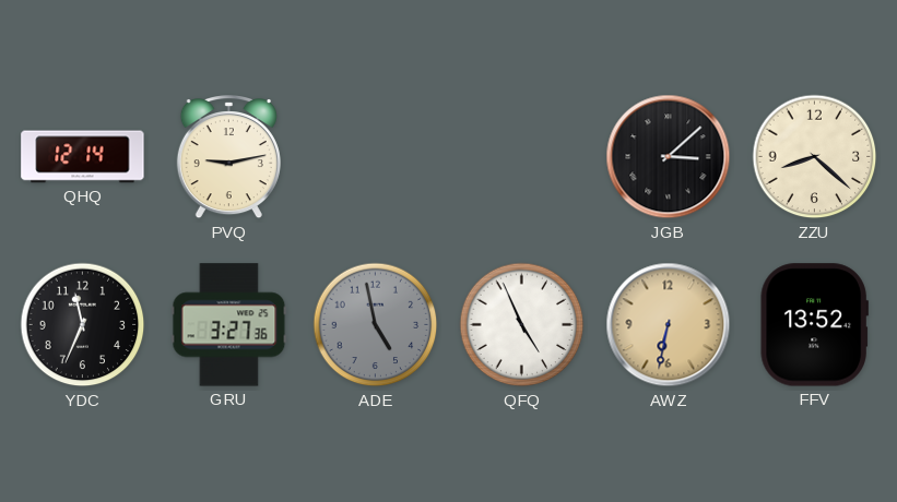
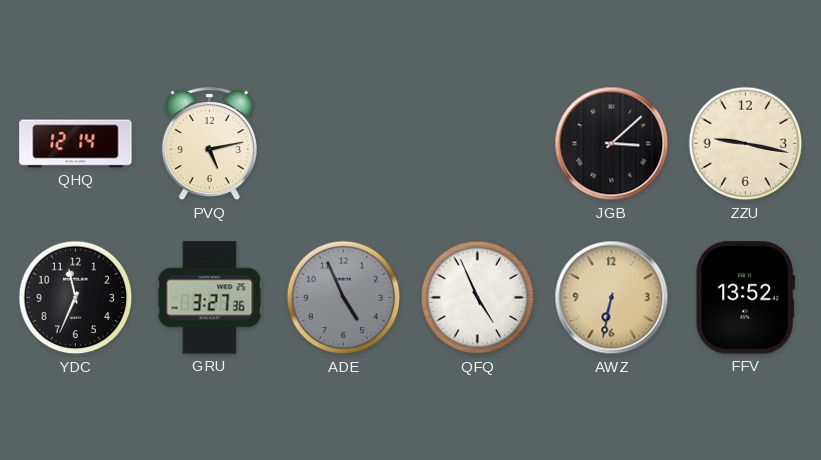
PVQ: 9:13 -> 5:13
ZZU: 8:22 -> 9:17
ADE: 4:58 -> 4:56
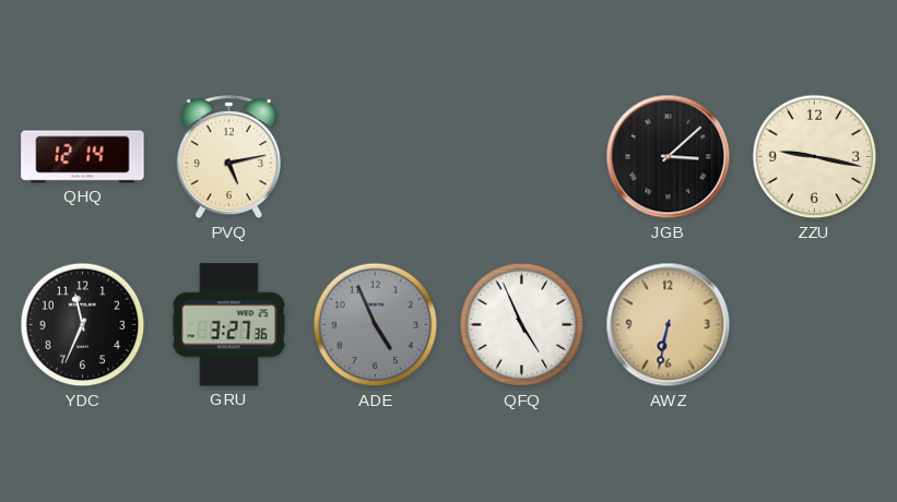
FFV: 13:52 -> none
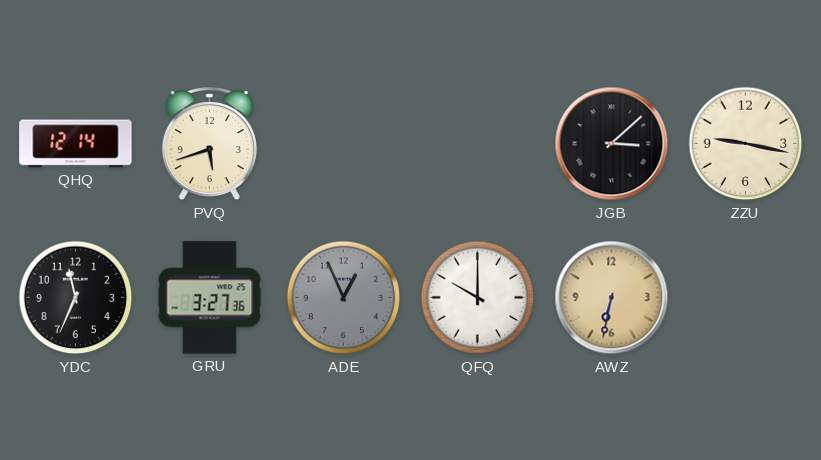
PVQ: 5:13 -> 5:42
ADE: 4:56 -> 12:56
QFQ: 4:56 -> 10:00
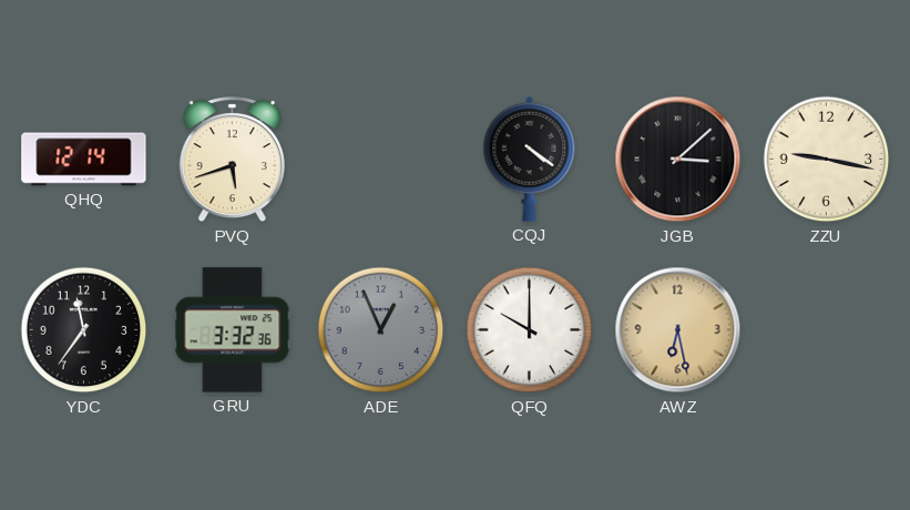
CQJ: none -> 4:21
YDC: 11:34 -> 11:36
GRU: 3:27 -> 3:32
AWZ: 6:32 -> 6:28
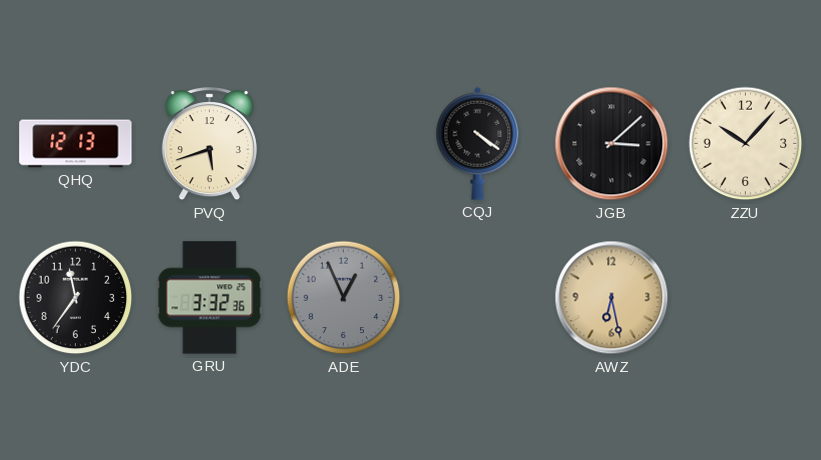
QHQ: 12:14 -> 12:13
ZZU: 9:17 -> 10:07
QFQ: 10:00 -> none
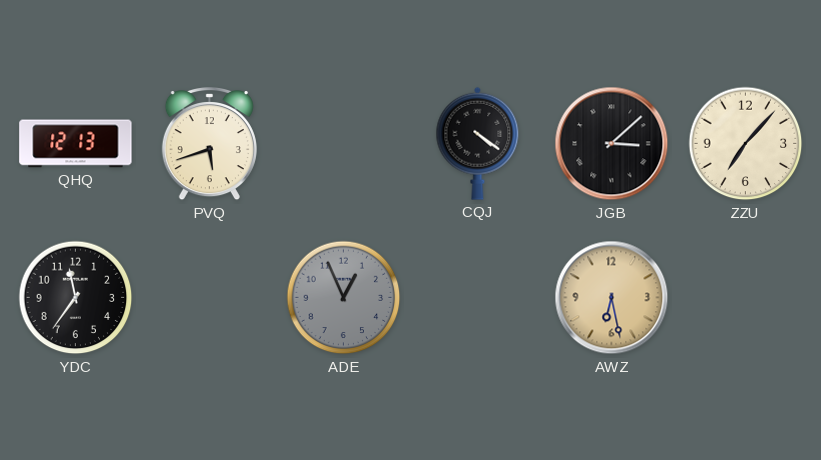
ZZU: 10:07 -> 7:07
GRU: 3:32 -> none
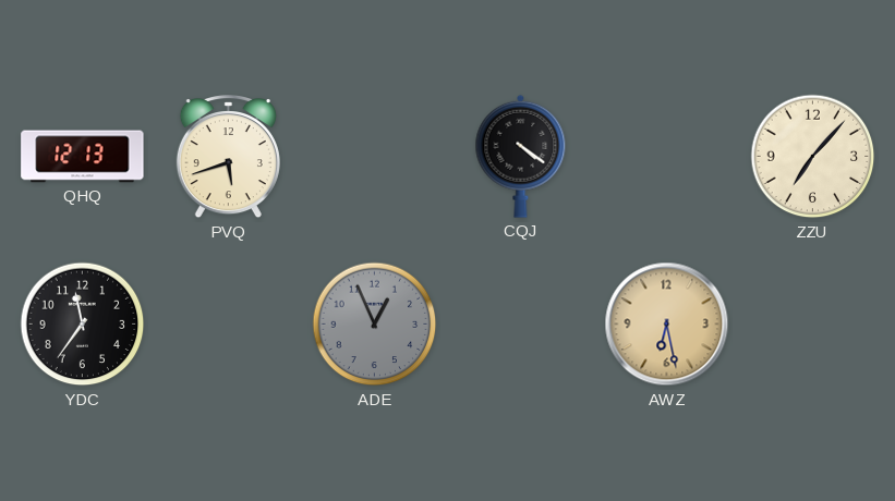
JGB: 3:08 -> none
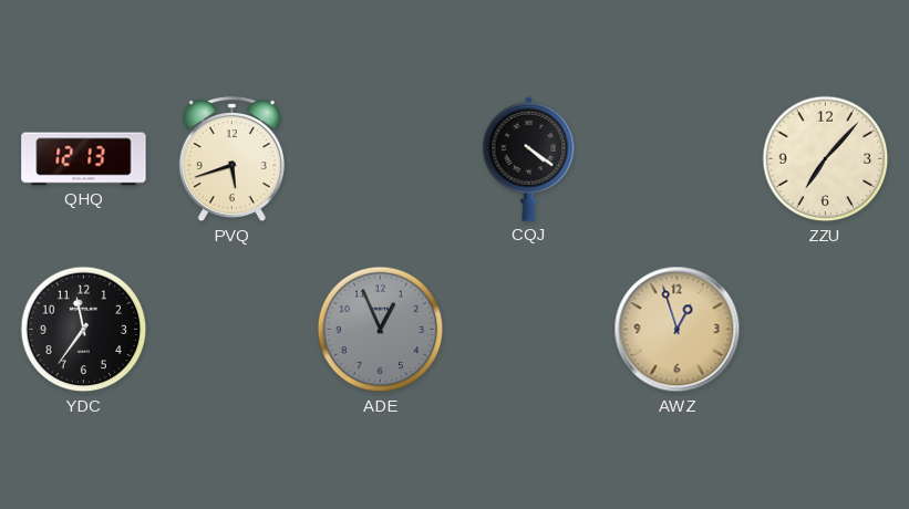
AWZ: 6:28 -> 12:57
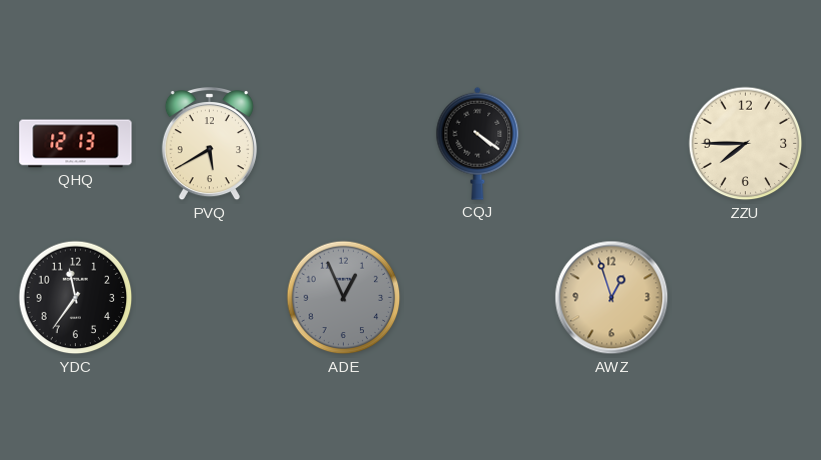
PVQ: 5:42 -> 5:40
ZZU: 7:07 -> 7:45
